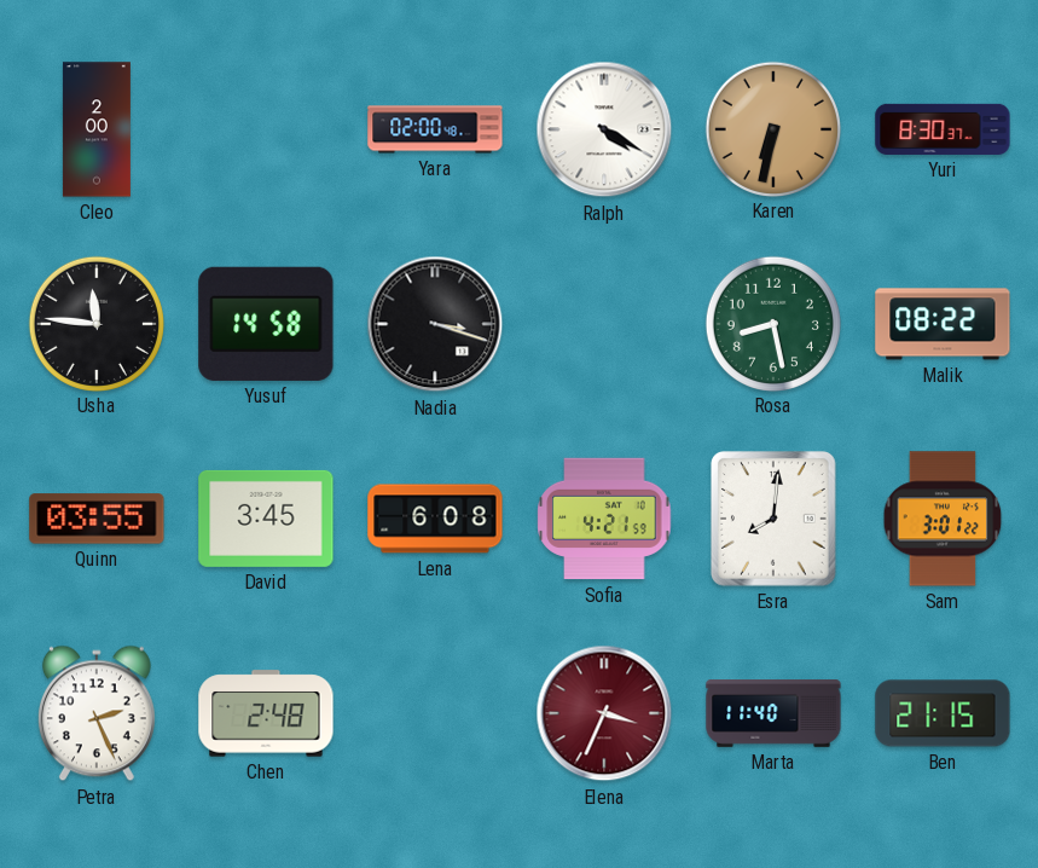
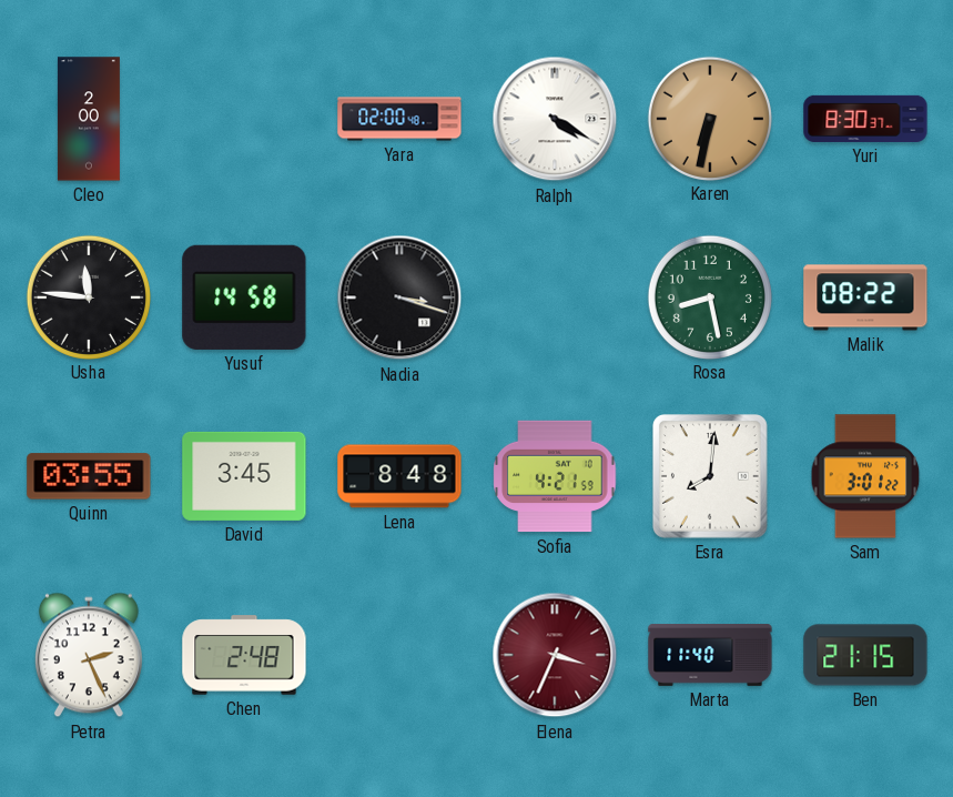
Lena: 6:08 -> 8:48
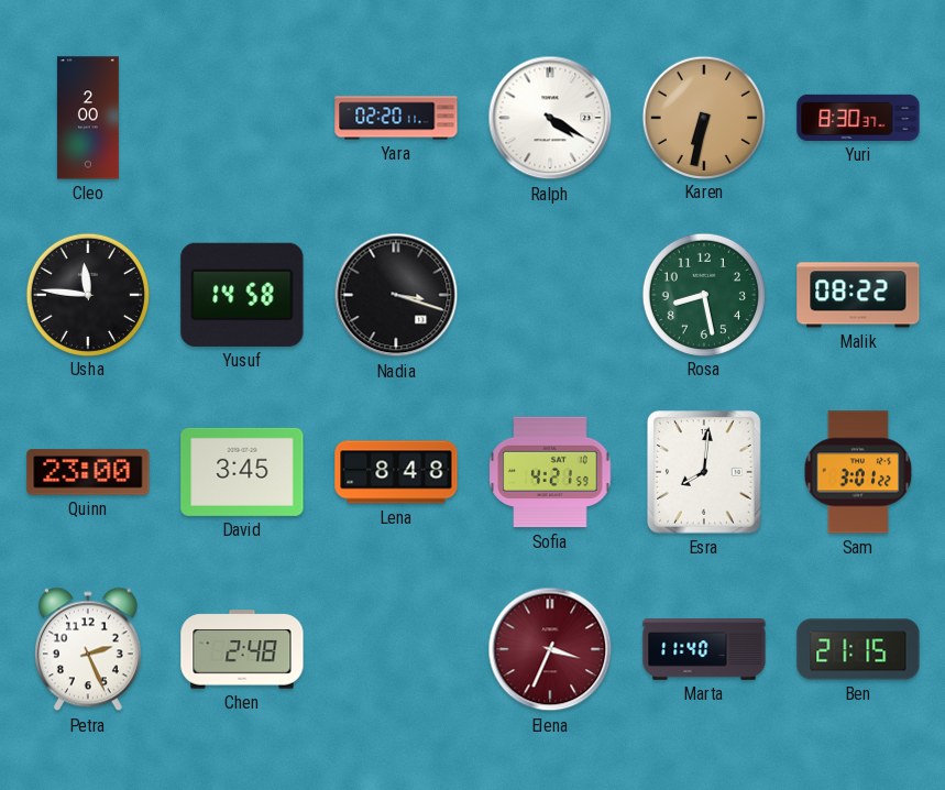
Yara: 02:00 -> 02:20
Quinn: 03:55 -> 23:00
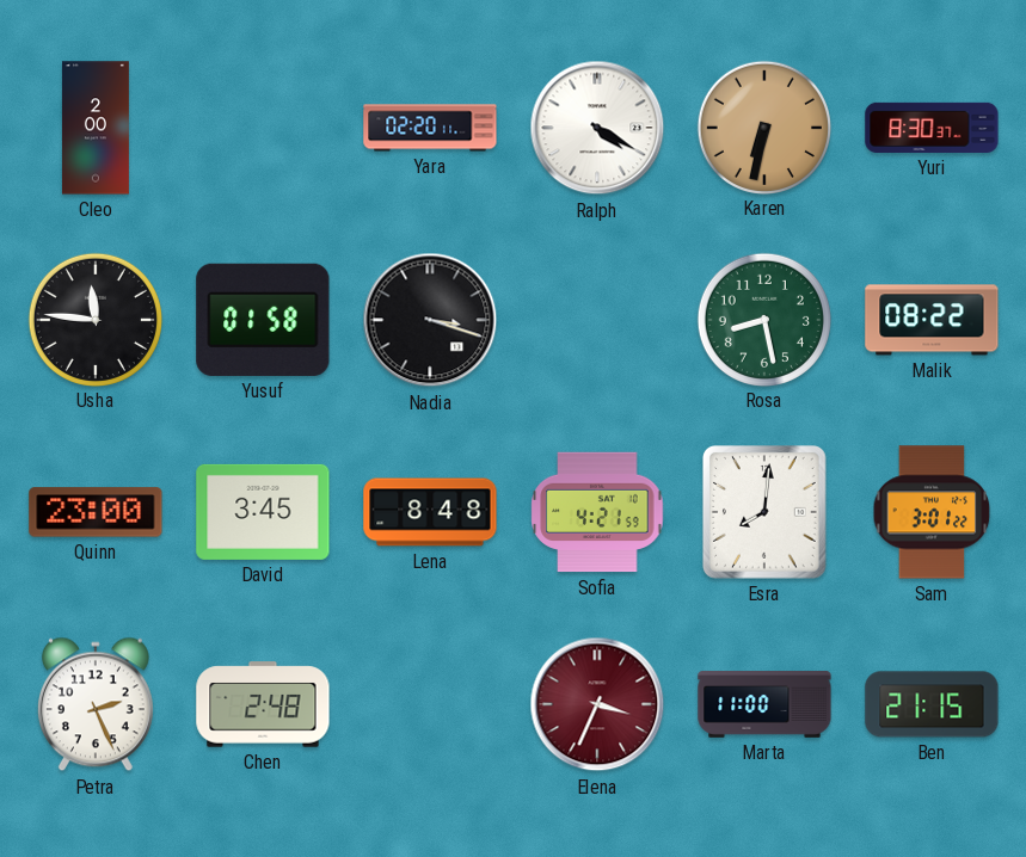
Yusuf: 14:58 -> 01:58
Marta: 11:40 -> 11:00
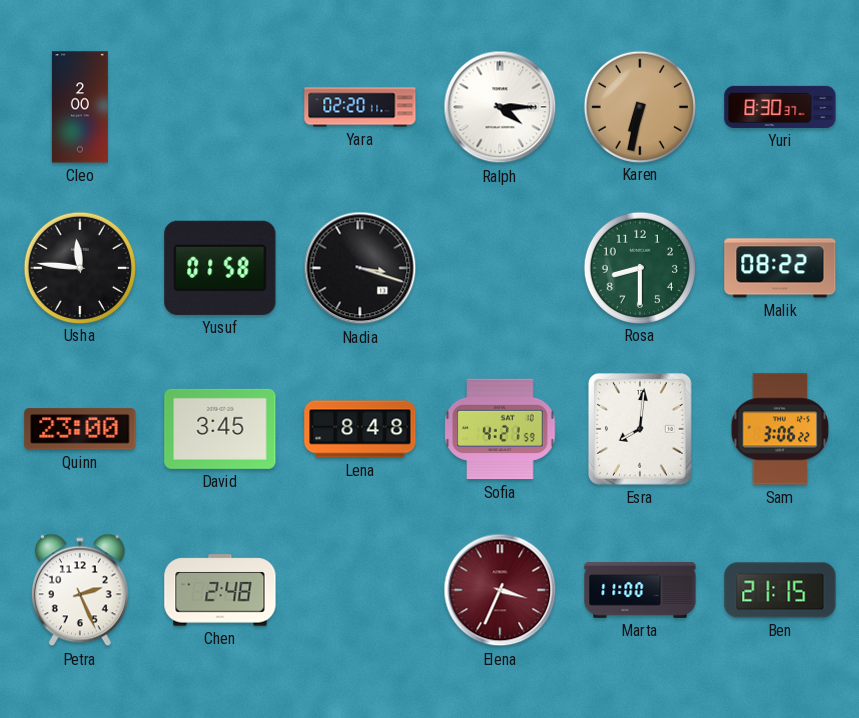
Ralph: 4:20 -> 4:15
Rosa: 8:28 -> 8:30
Sam: 3:01 -> 3:06
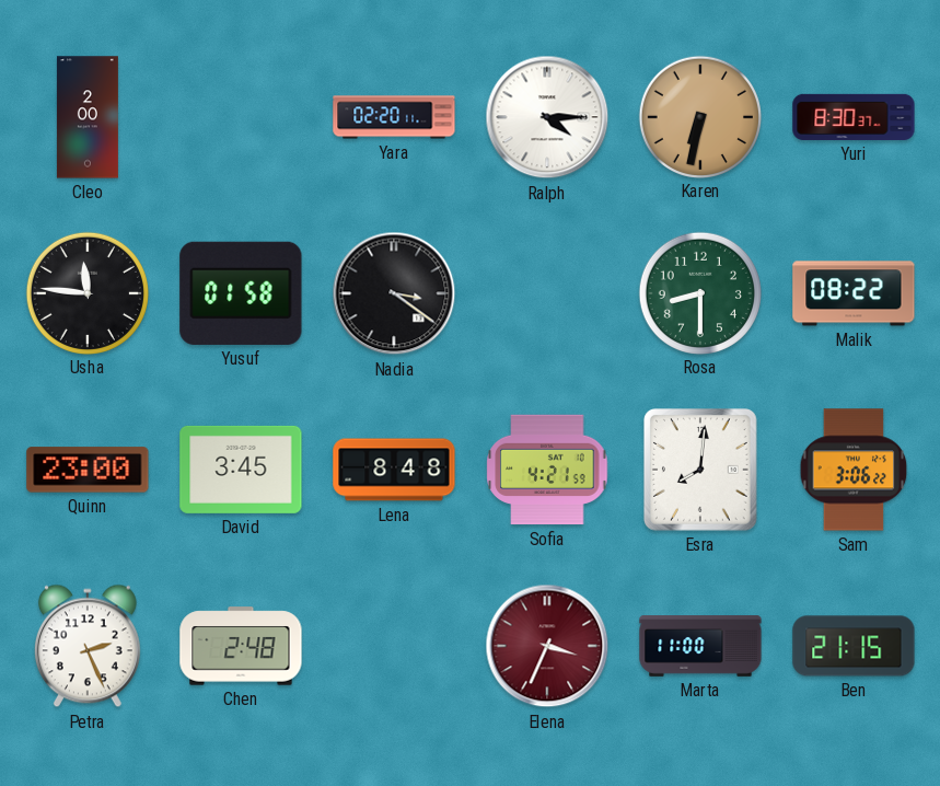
Nadia: 3:18 -> 3:21
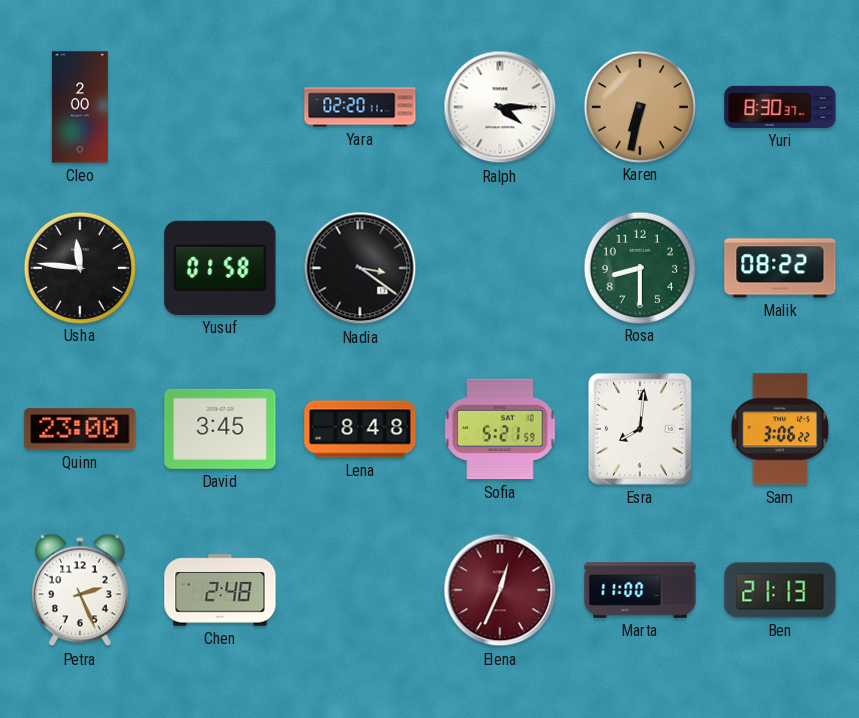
Sofia: 4:21 -> 5:21
Elena: 3:34 -> 12:34
Ben: 21:15 -> 21:13
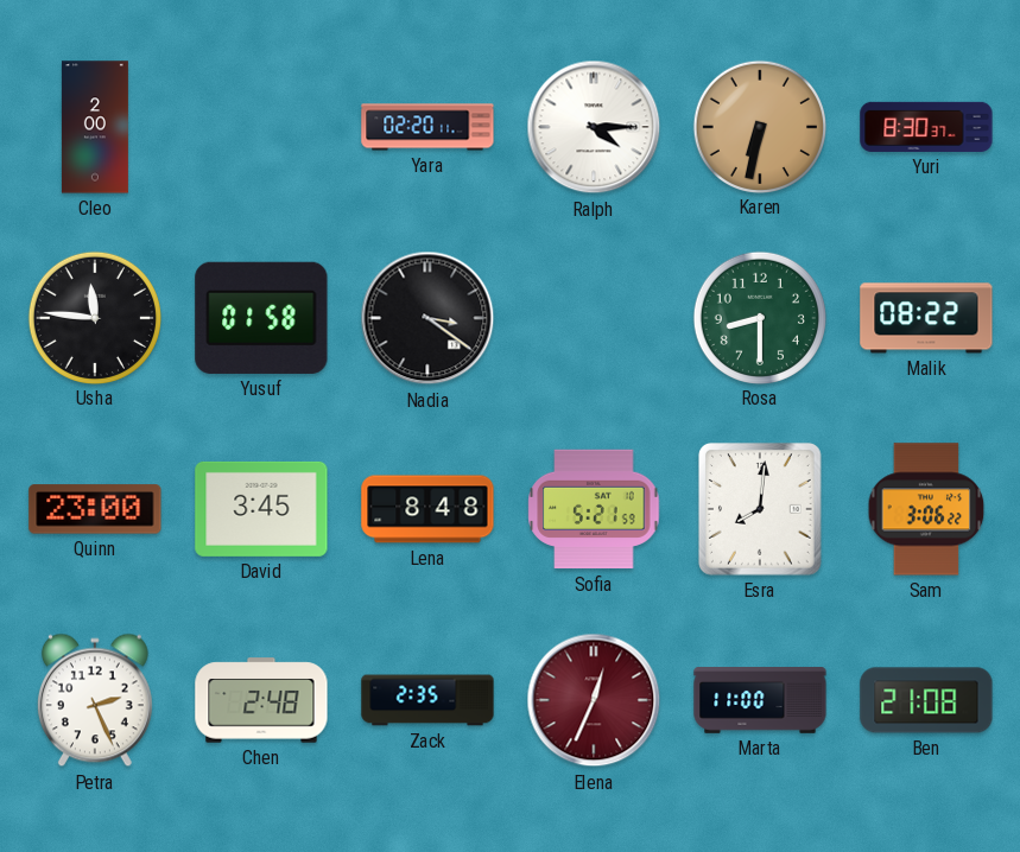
Zack: none -> 2:35
Ben: 21:13 -> 21:08
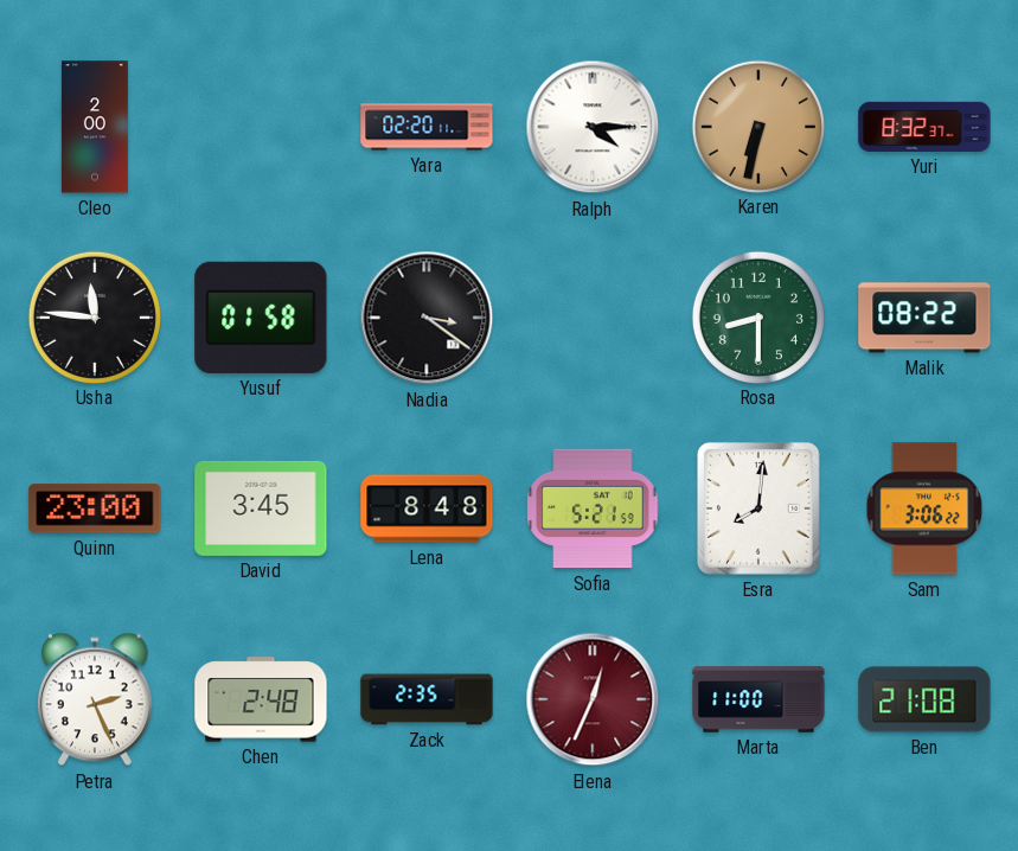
Yuri: 8:30 -> 8:32
